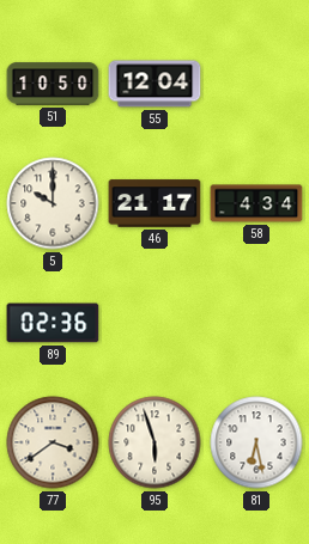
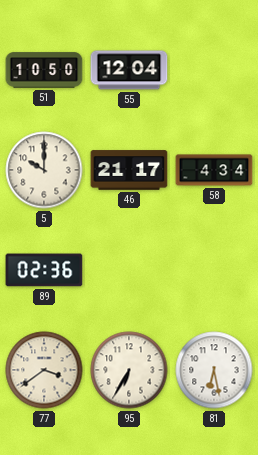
95: 5:57 -> 6:35
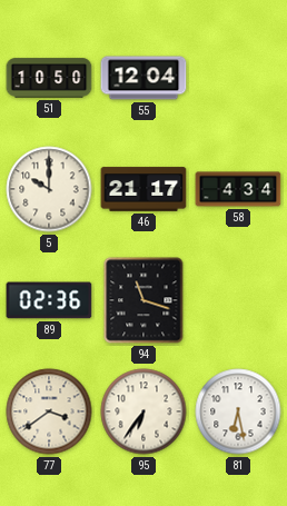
94: none -> 11:18
95: 6:35 -> 6:36
